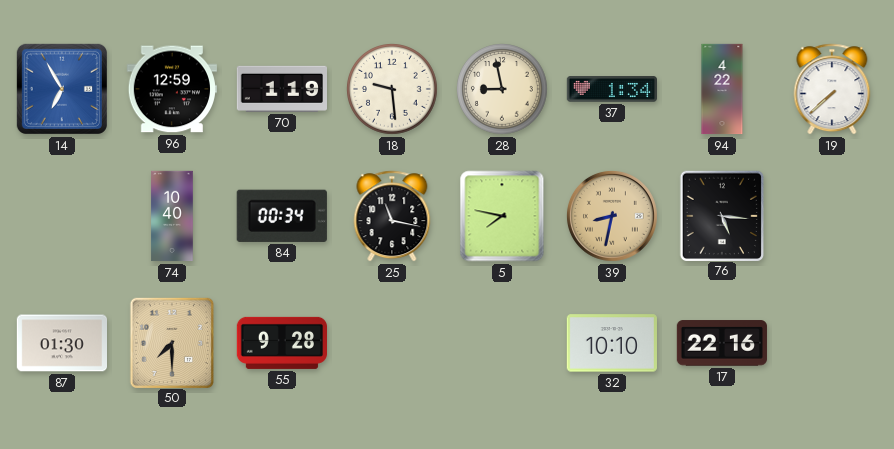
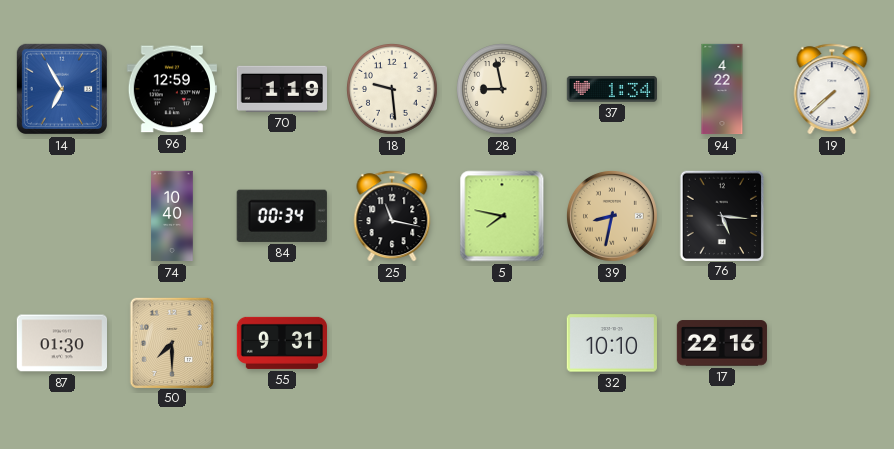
55: 9:28 -> 9:31
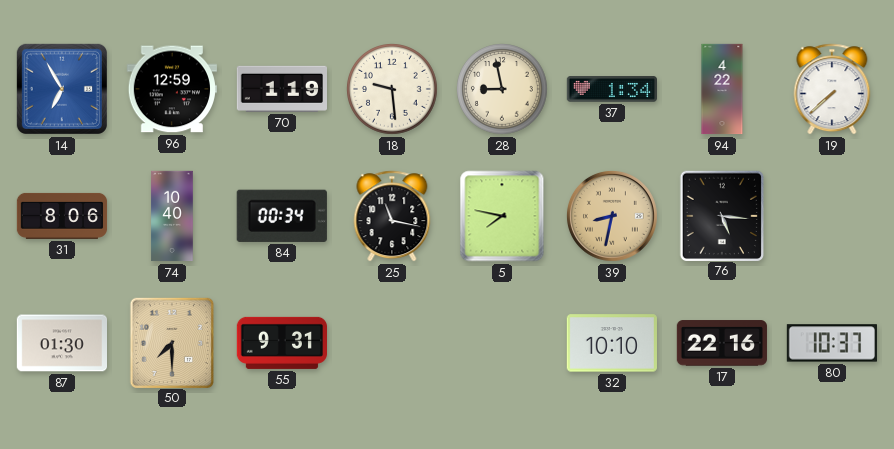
31: none -> 8:06
80: none -> 10:37
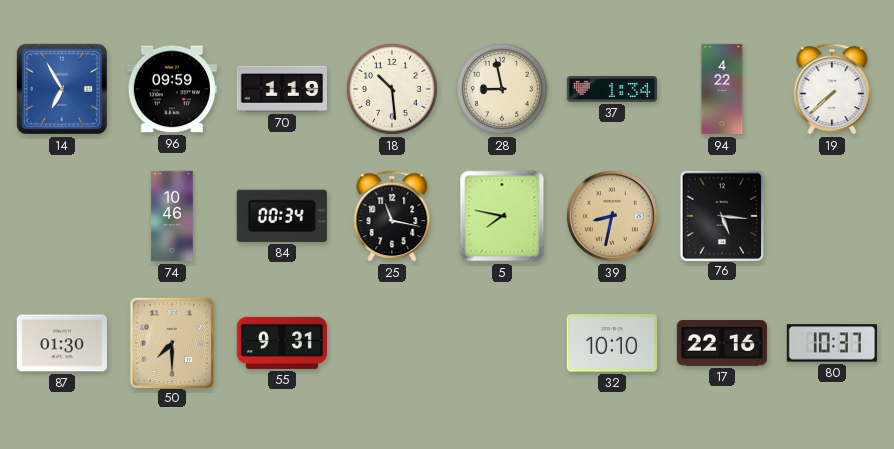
96: 12:59 -> 09:59
18: 9:29 -> 10:29
31: 8:06 -> none
74: 10:40 -> 10:46
